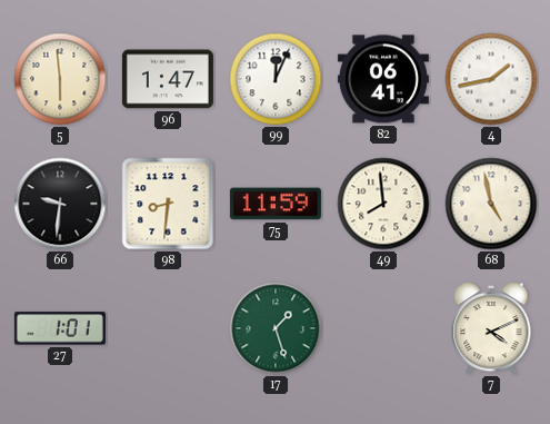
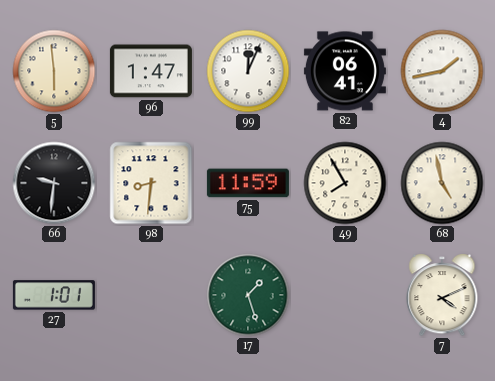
49: 7:59 -> 7:55
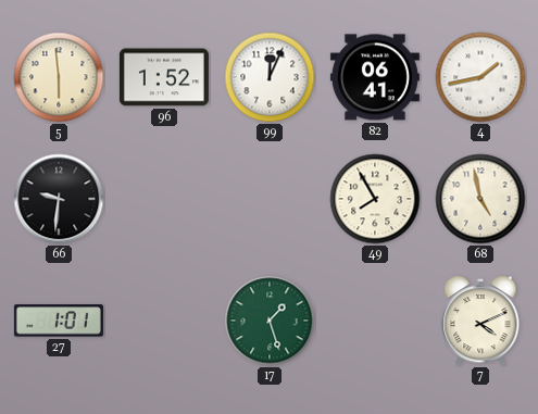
96: 1:47 -> 1:52
98: 8:31 -> none
75: 11:59 -> none
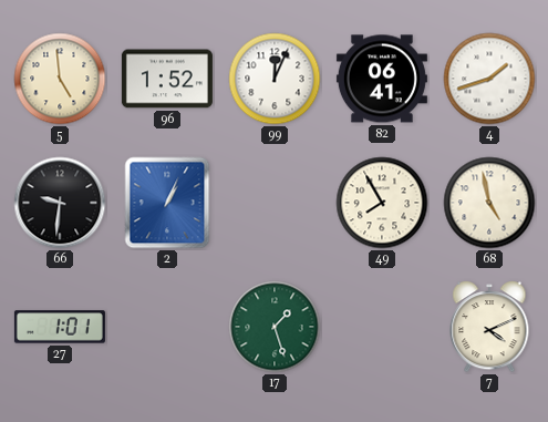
5: 5:59 -> 4:59
4: 1:43 -> 1:42
2: none -> 1:04
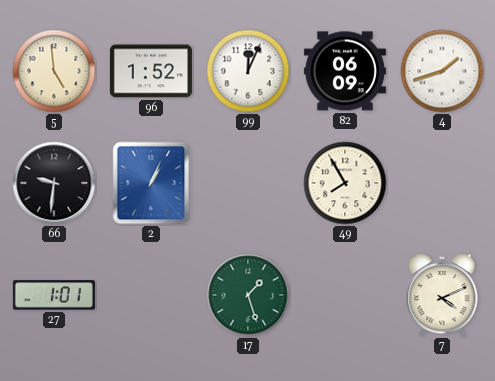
82: 06:41 -> 06:09
68: 4:58 -> none
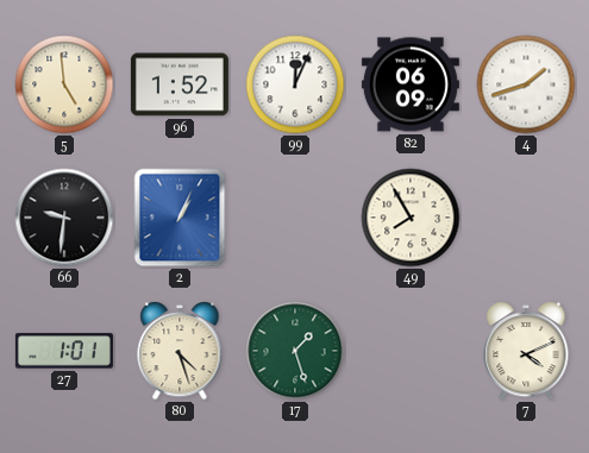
80: none -> 4:27
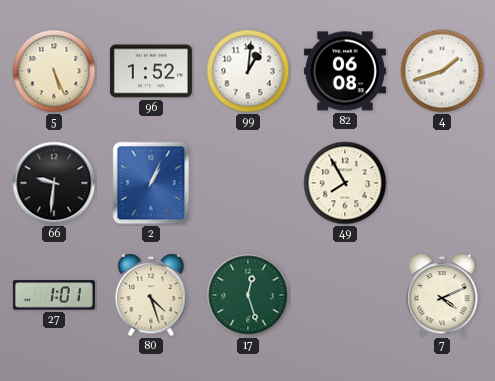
5: 4:59 -> 5:26
99: 12:04 -> 1:01
82: 06:09 -> 06:08
17: 1:27 -> 12:27
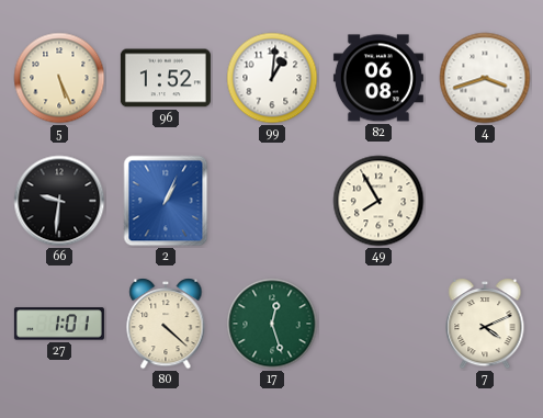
4: 1:42 -> 3:42
80: 4:27 -> 4:22
